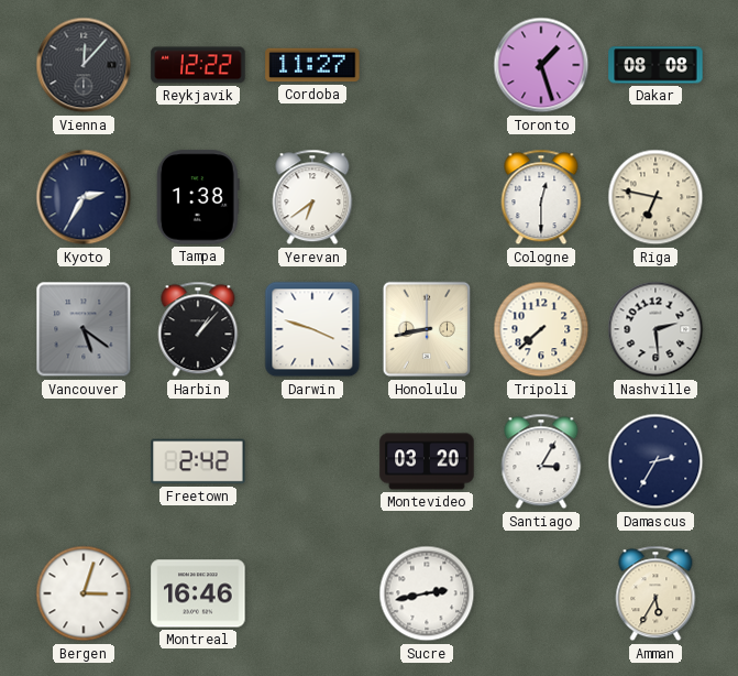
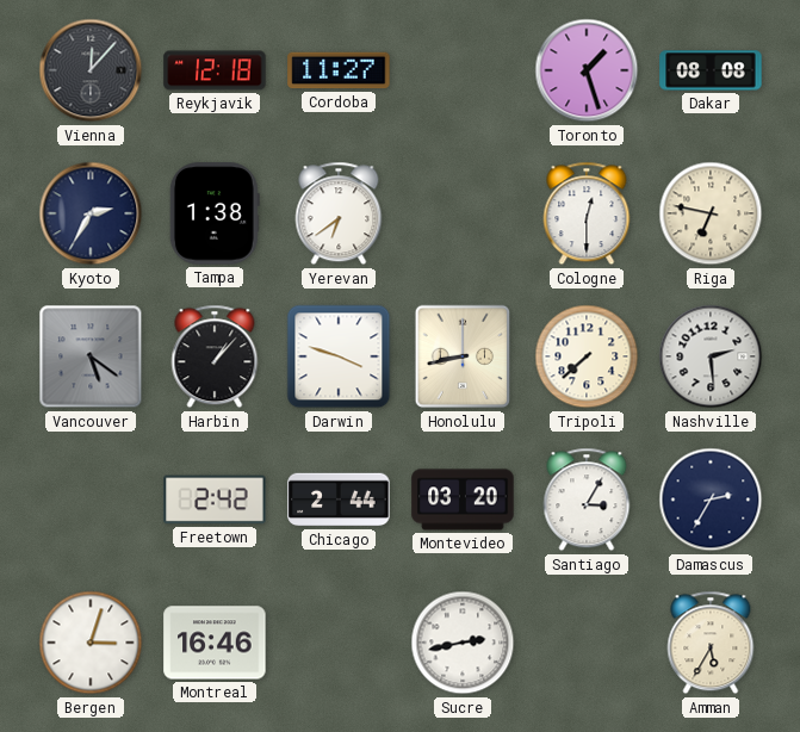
Reykjavik: 12:22 -> 12:18
Chicago: none -> 2:44
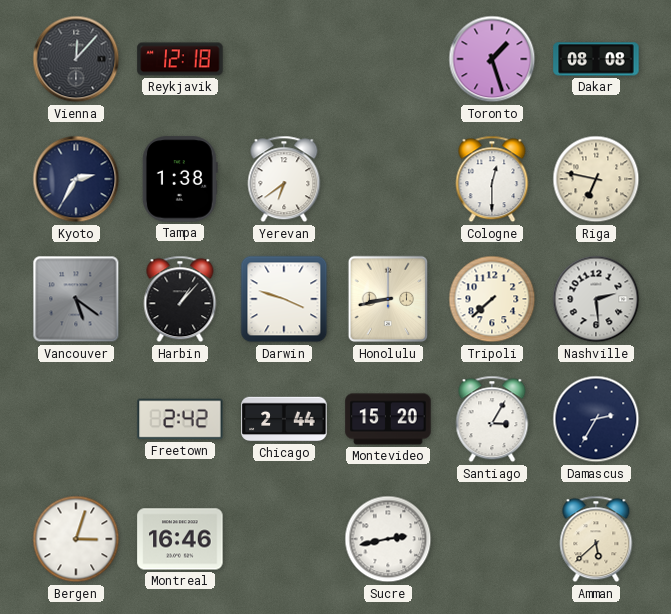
Cordoba: 11:27 -> none
Montevideo: 03:20 -> 15:20
Amman: 5:35 -> 5:38
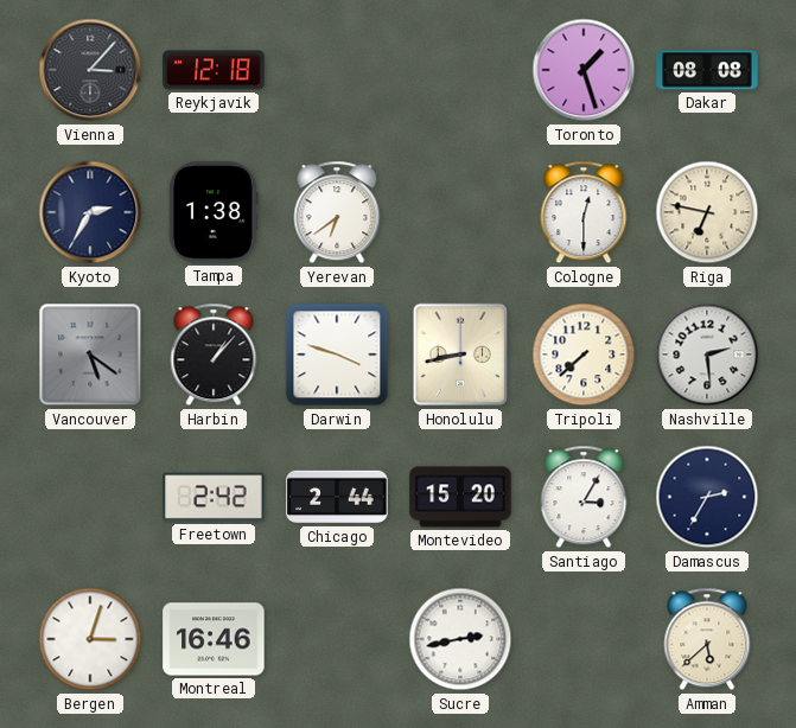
Vienna: 12:07 -> 3:07
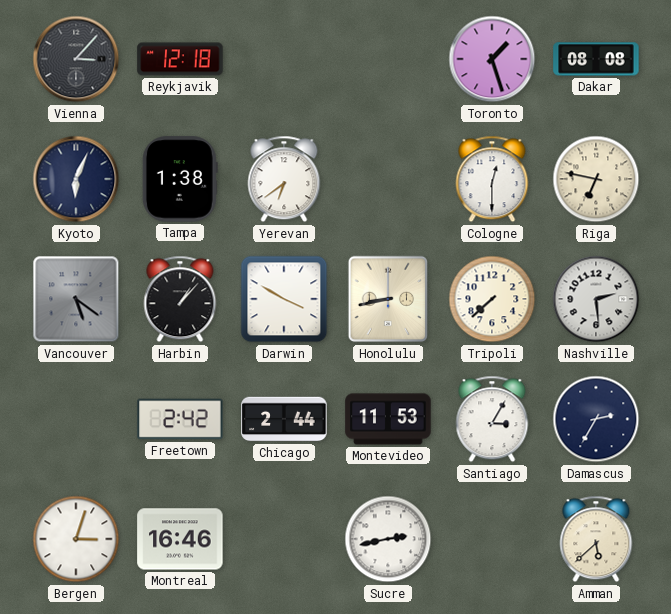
Kyoto: 2:35 -> 6:04
Darwin: 3:48 -> 3:50
Montevideo: 15:20 -> 11:53
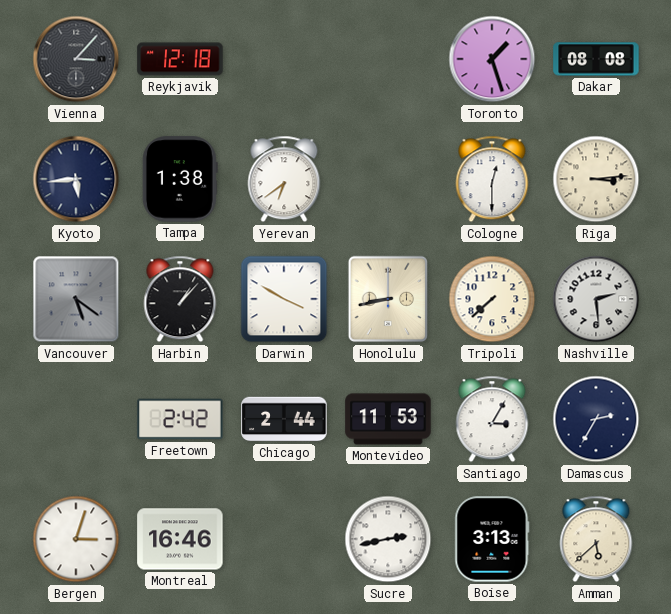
Kyoto: 6:04 -> 5:44
Riga: 6:47 -> 3:14
Boise: none -> 3:13
